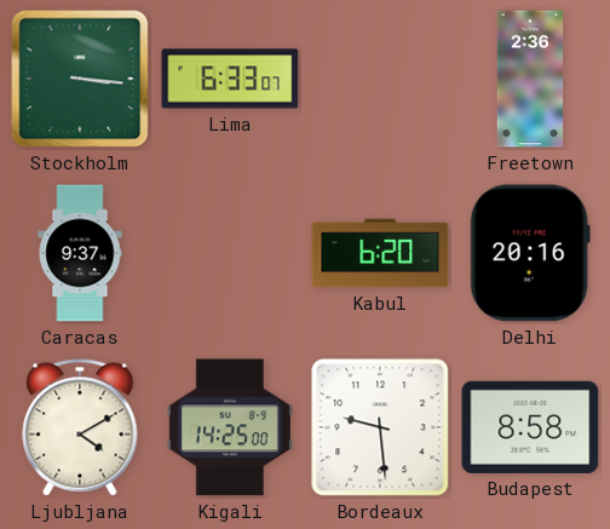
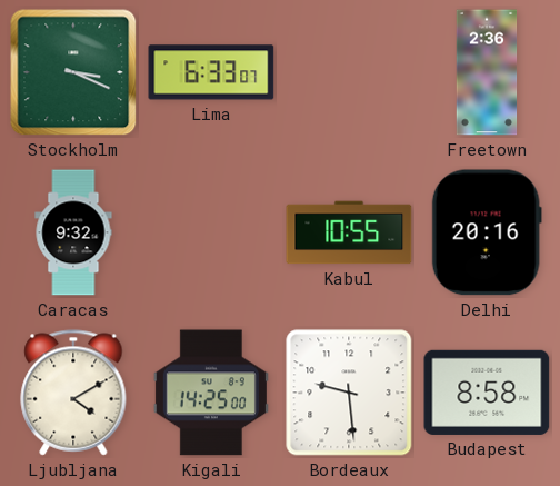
Stockholm: 3:16 -> 3:19
Caracas: 9:37 -> 9:32
Kabul: 6:20 -> 10:55
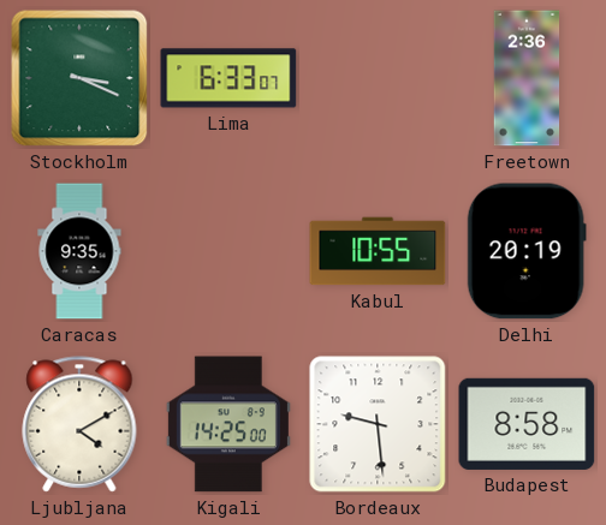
Caracas: 9:32 -> 9:35
Delhi: 20:16 -> 20:19
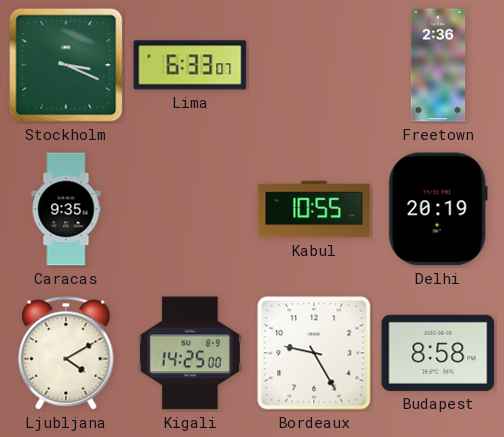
Bordeaux: 9:29 -> 9:25
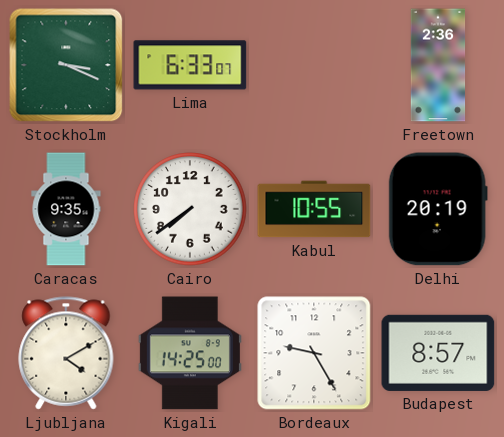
Cairo: none -> 7:39
Budapest: 8:58 -> 8:57
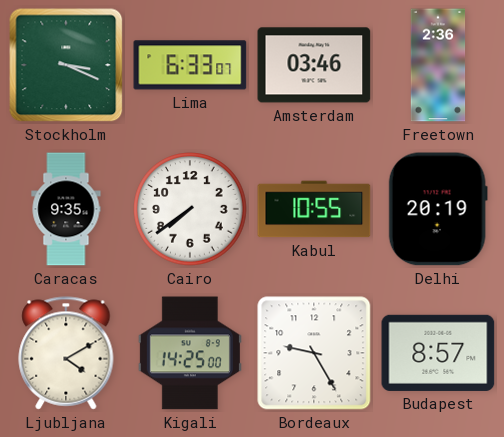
Amsterdam: none -> 03:46
